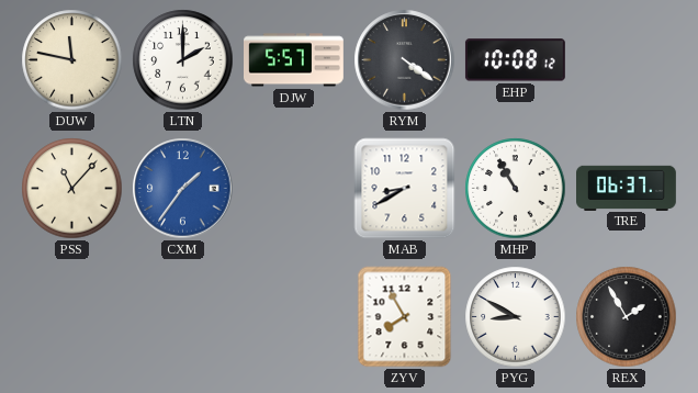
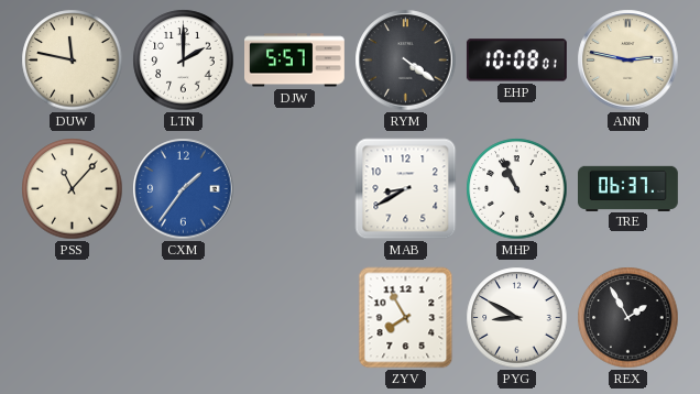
EHP: 10:08:12 -> 10:08:01
ANN: none -> 2:47
MHP: 10:55 -> 10:56
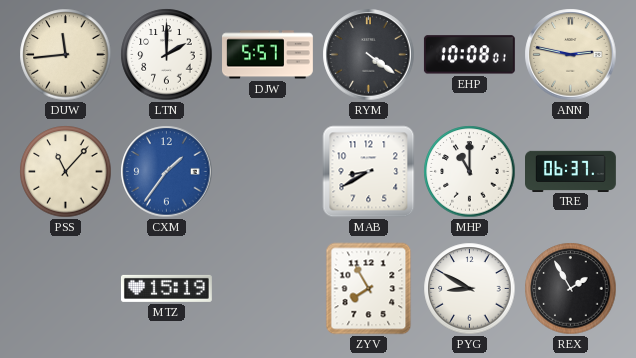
DUW: 11:47 -> 11:44
MHP: 10:56 -> 11:00
MTZ: none -> 15:19
